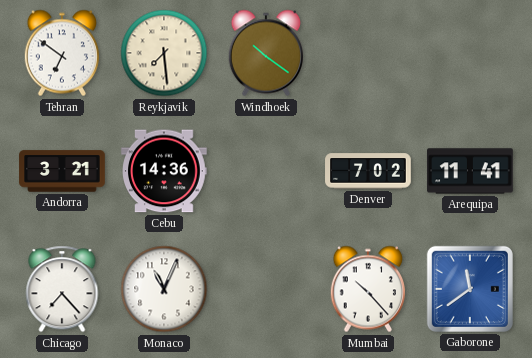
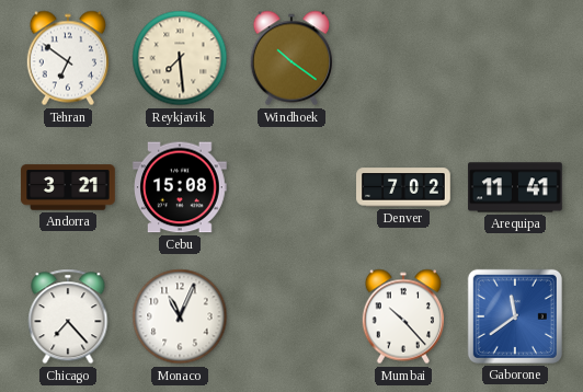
Cebu: 14:36 -> 15:08
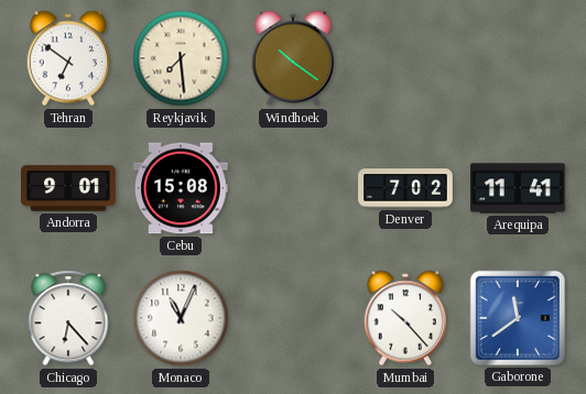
Andorra: 3:21 -> 9:01
Chicago: 7:23 -> 6:23
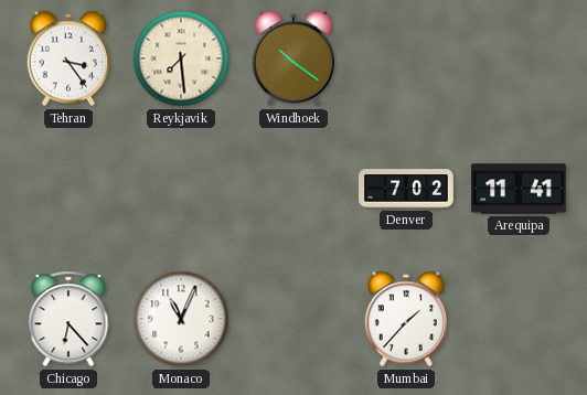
Tehran: 6:51 -> 3:24
Andorra: 9:01 -> none
Cebu: 15:08 -> none
Mumbai: 10:23 -> 1:37
Gaborone: 11:39 -> none
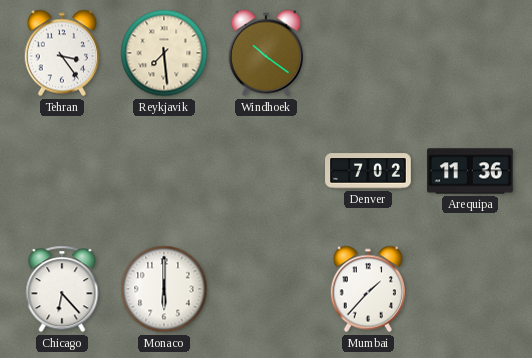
Arequipa: 11:41 -> 11:36
Monaco: 11:04 -> 6:00
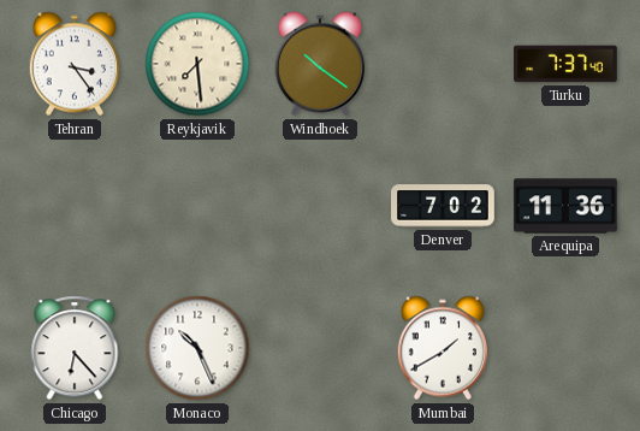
Turku: none -> 7:37
Monaco: 6:00 -> 10:26
Mumbai: 1:37 -> 1:40
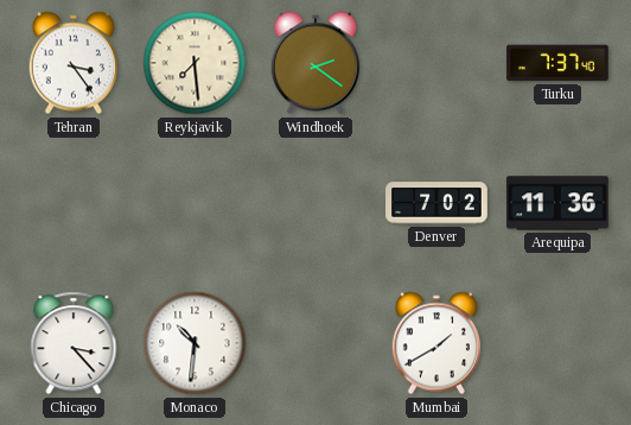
Windhoek: 10:21 -> 2:21
Chicago: 6:23 -> 3:23
Monaco: 10:26 -> 10:31
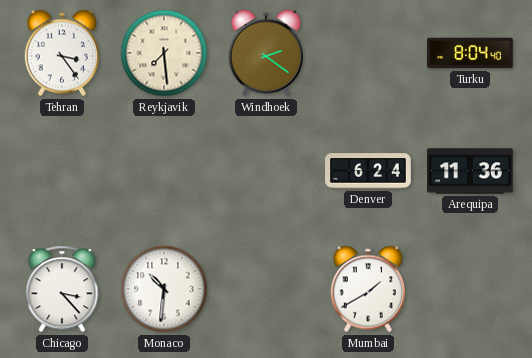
Turku: 7:37 -> 8:04
Denver: 7:02 -> 6:24
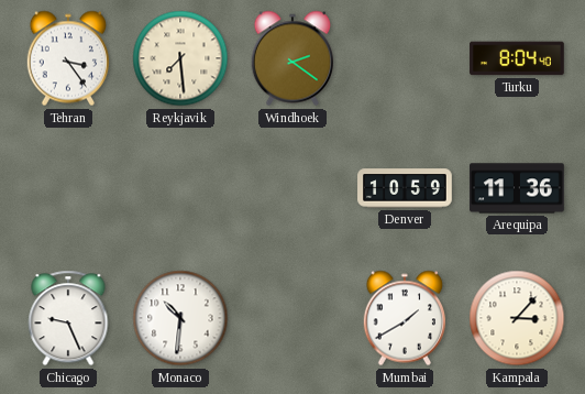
Denver: 6:24 -> 10:59
Chicago: 3:23 -> 9:26
Kampala: none -> 3:07
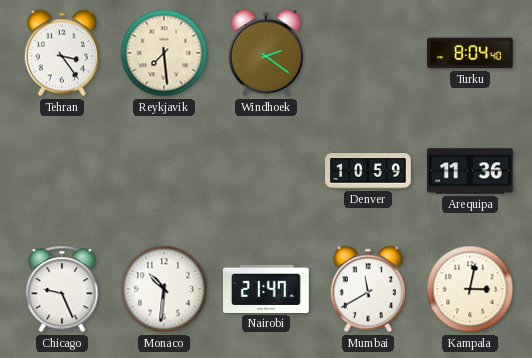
Nairobi: none -> 21:47
Mumbai: 1:40 -> 11:40
Kampala: 3:07 -> 3:02
